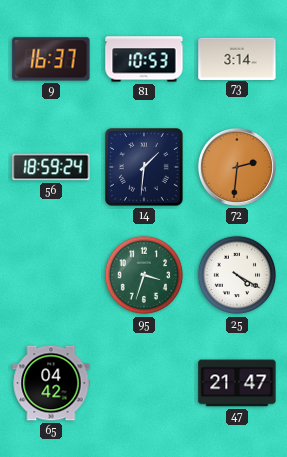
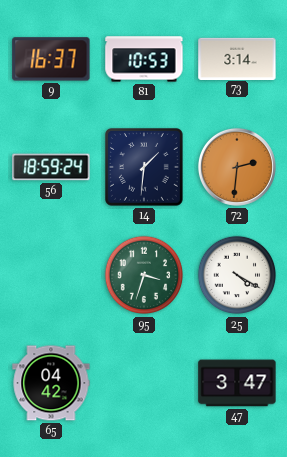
47: 21:47 -> 3:47
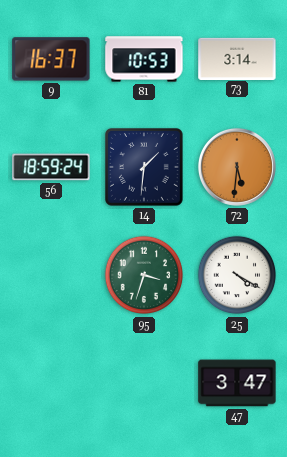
72: 2:31 -> 5:31
65: 04:42 -> none
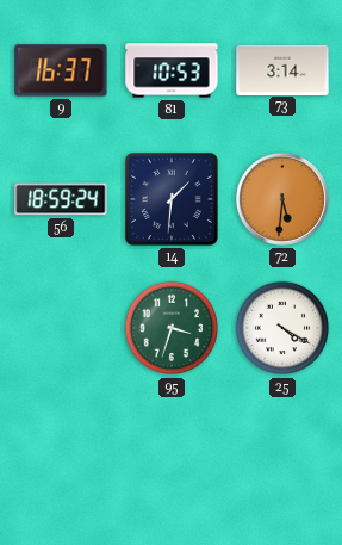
47: 3:47 -> none
